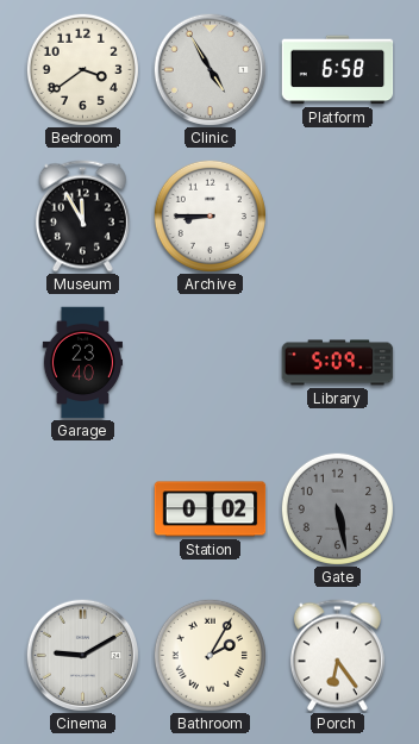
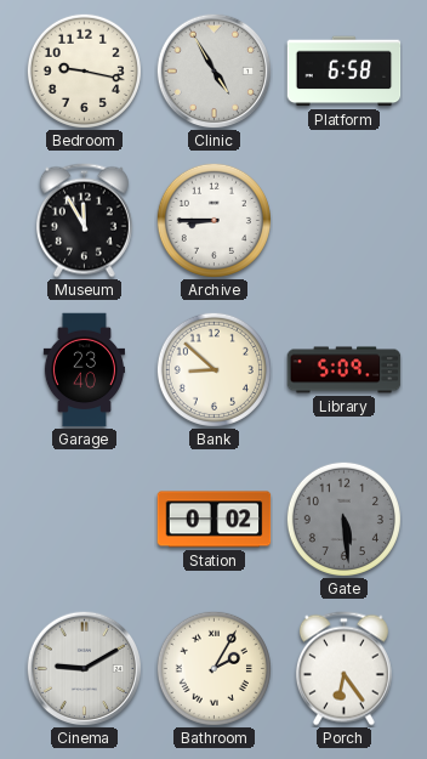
Bedroom: 3:39 -> 9:17
Bank: none -> 8:52
Gate: 5:28 -> 5:29
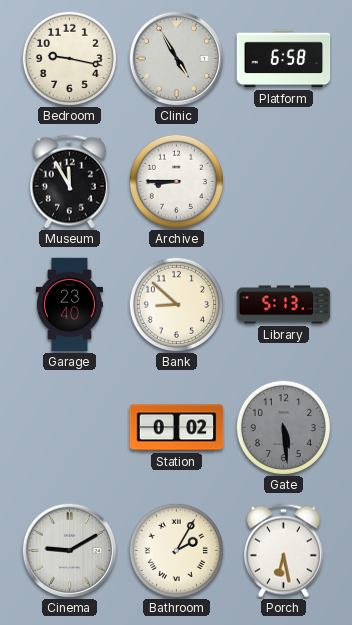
Library: 5:09 -> 5:13
Porch: 6:24 -> 6:28
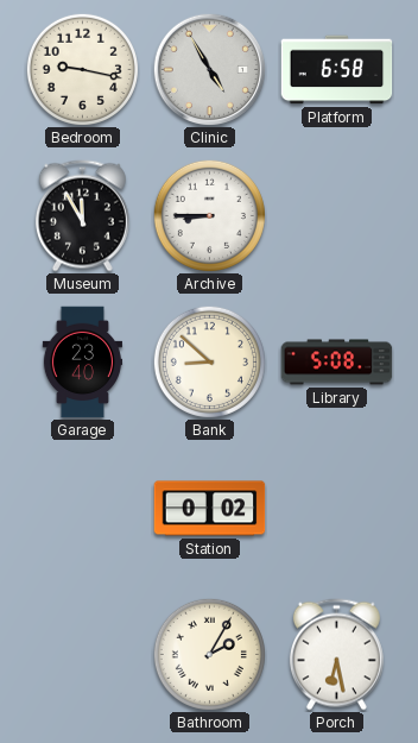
Library: 5:13 -> 5:08
Gate: 5:29 -> none
Cinema: 9:10 -> none
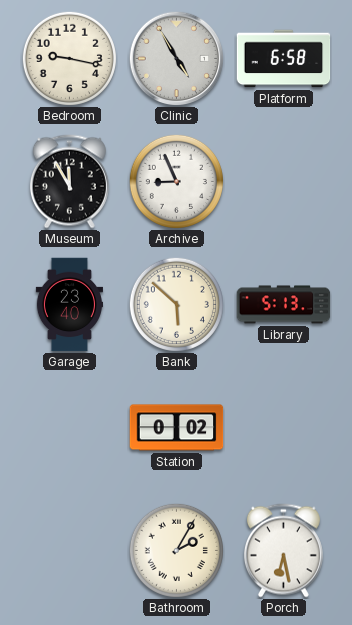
Archive: 8:45 -> 8:56
Bank: 8:52 -> 5:52
Library: 5:08 -> 5:13
